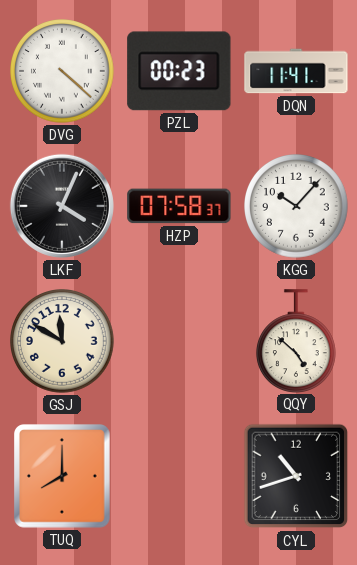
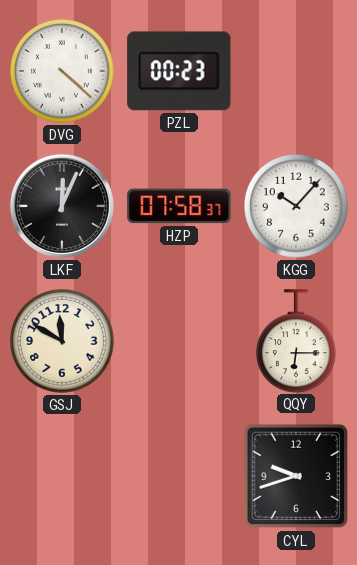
DQN: 11:41 -> none
LKF: 4:04 -> 12:04
QQY: 4:52 -> 6:15
TUQ: 8:00 -> none
CYL: 10:42 -> 9:42
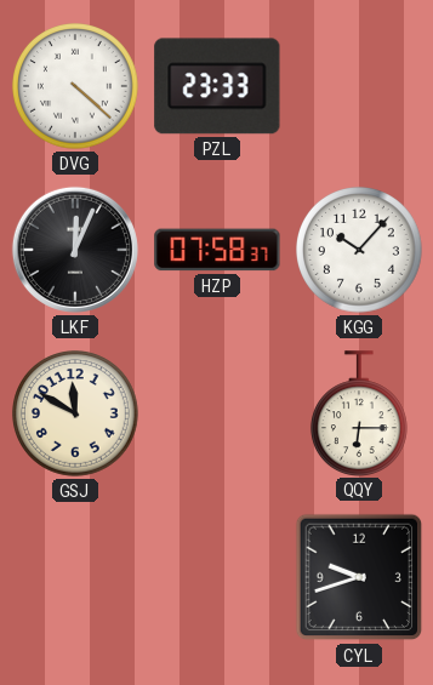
PZL: 00:23 -> 23:33
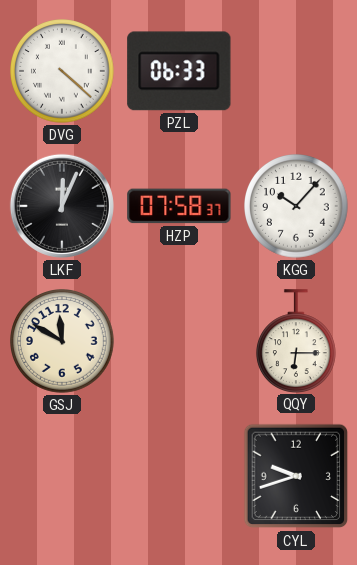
PZL: 23:33 -> 06:33
